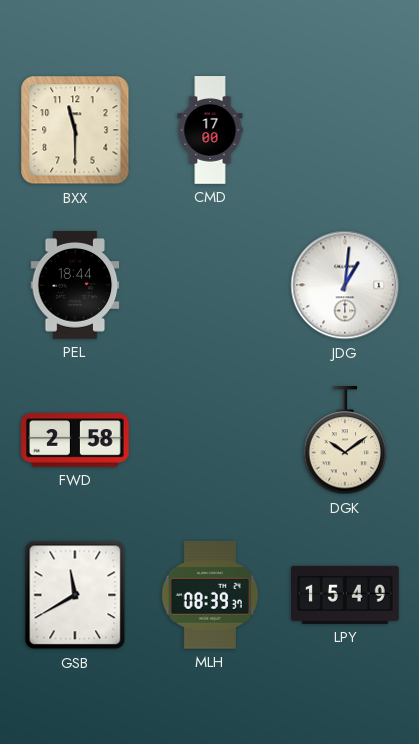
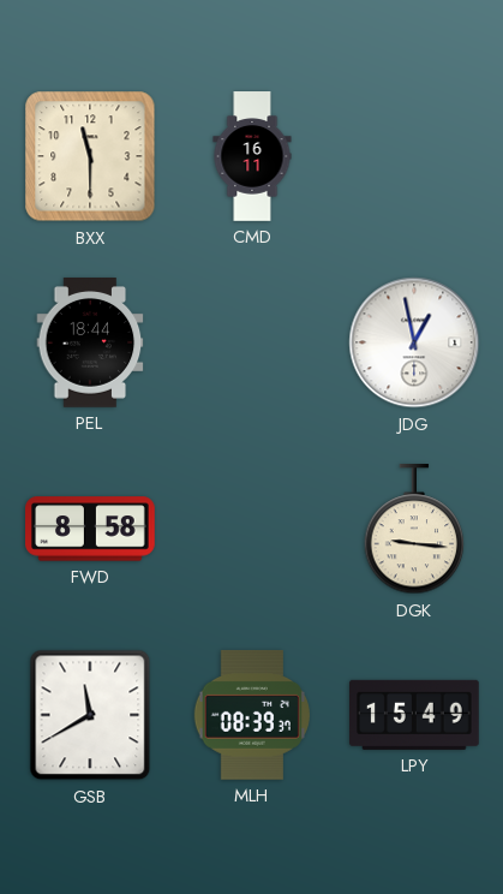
CMD: 17:00 -> 16:11
JDG: 1:01 -> 12:58
FWD: 2:58 -> 8:58
DGK: 10:09 -> 9:16
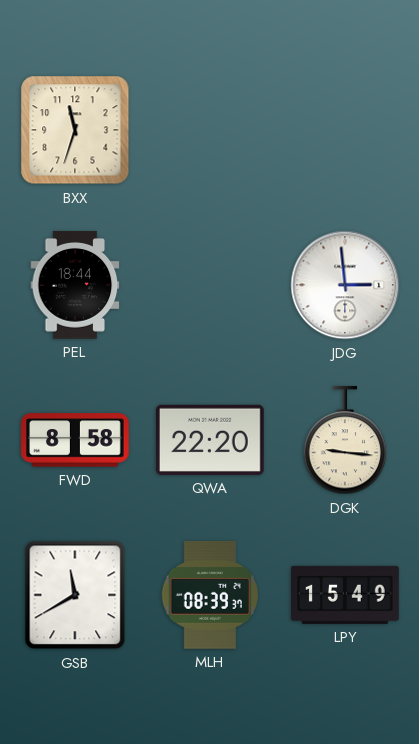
BXX: 11:30 -> 11:33
CMD: 16:11 -> none
JDG: 12:58 -> 2:59
QWA: none -> 22:20
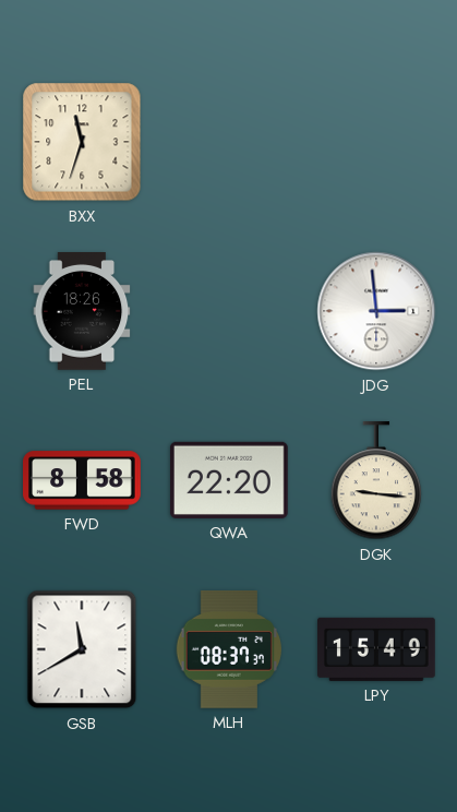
PEL: 18:44 -> 18:26
MLH: 08:39 -> 08:37
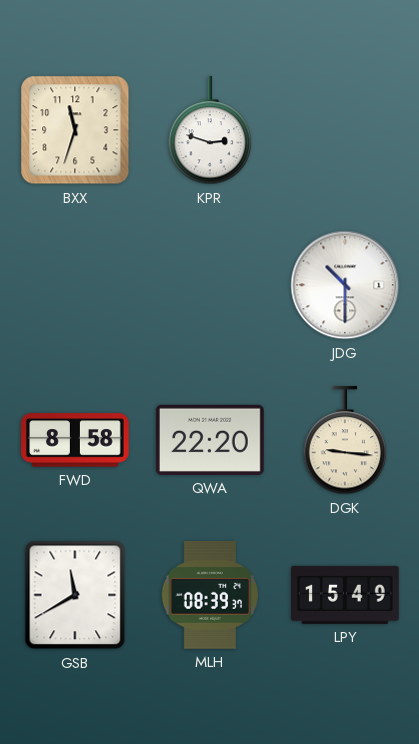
KPR: none -> 2:48
PEL: 18:26 -> none
JDG: 2:59 -> 10:30
MLH: 08:37 -> 08:39
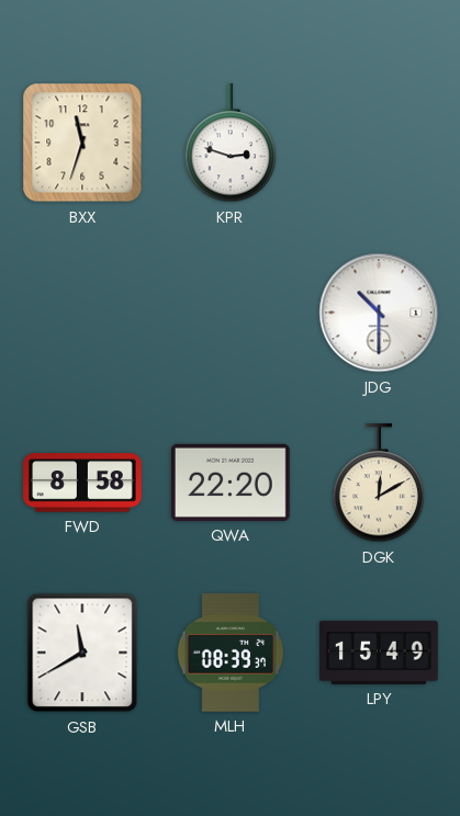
DGK: 9:16 -> 12:10
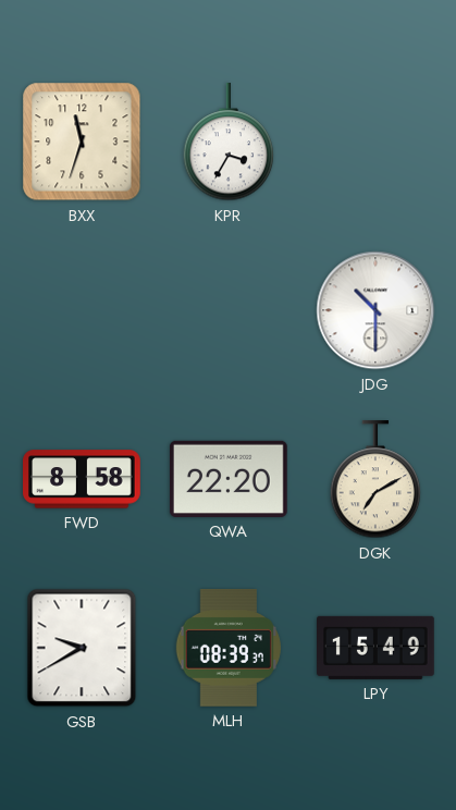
KPR: 2:48 -> 3:35
DGK: 12:10 -> 7:10
GSB: 11:40 -> 9:40
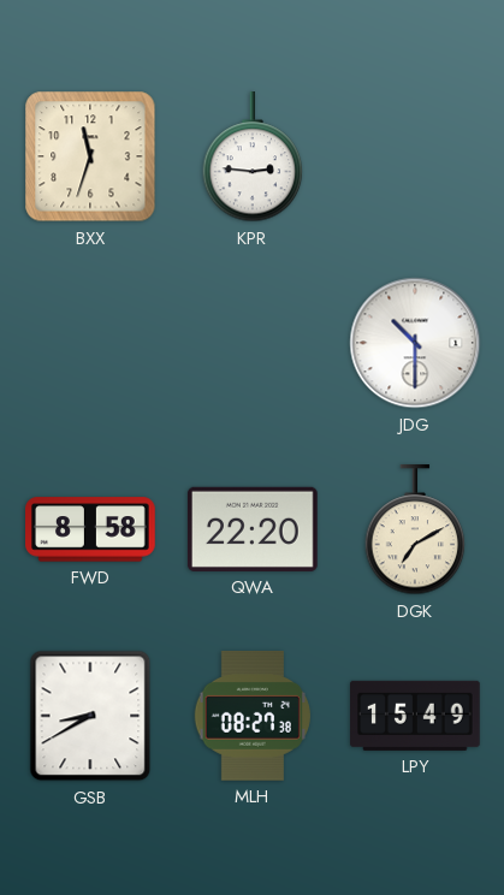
KPR: 3:35 -> 2:46
GSB: 9:40 -> 8:40
MLH: 08:39 -> 08:27
